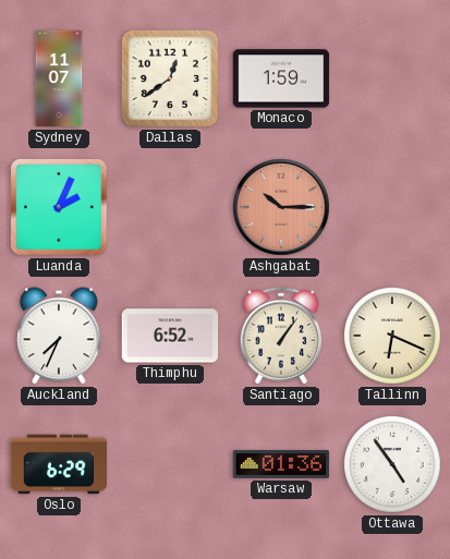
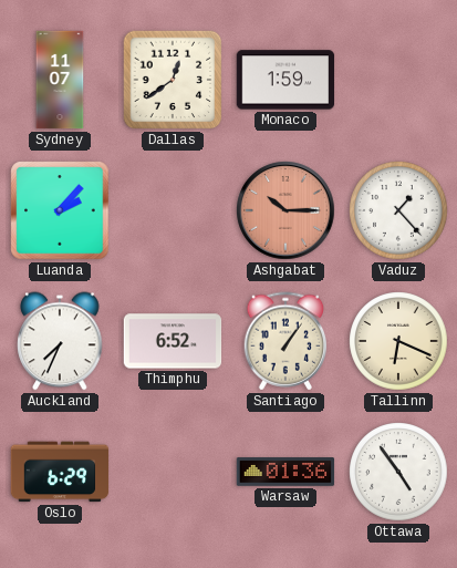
Luanda: 2:04 -> 2:07
Vaduz: none -> 1:23
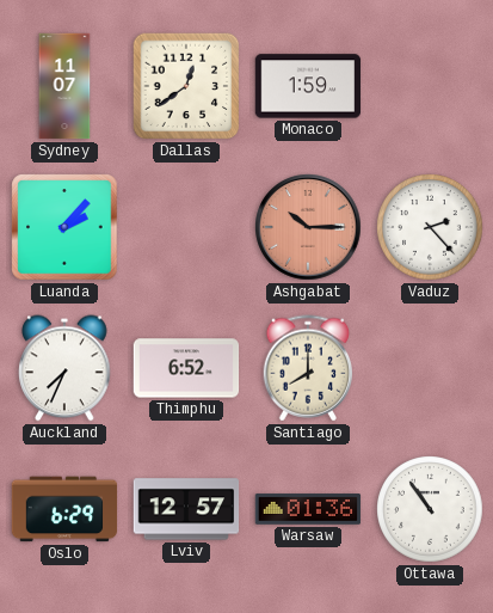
Vaduz: 1:23 -> 2:23
Santiago: 1:06 -> 8:00
Tallinn: 6:19 -> none
Lviv: none -> 12:57
Ottawa: 4:54 -> 10:54
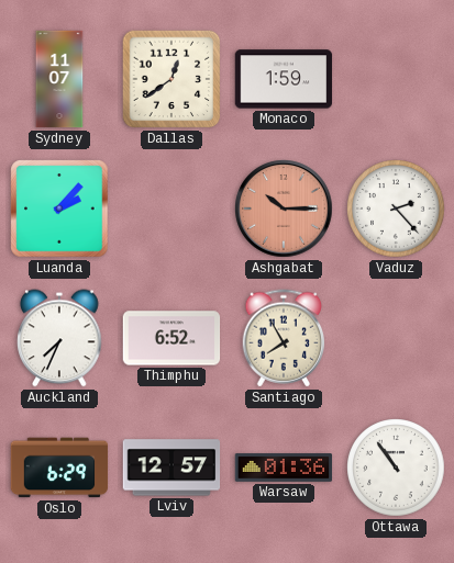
Santiago: 8:00 -> 7:55
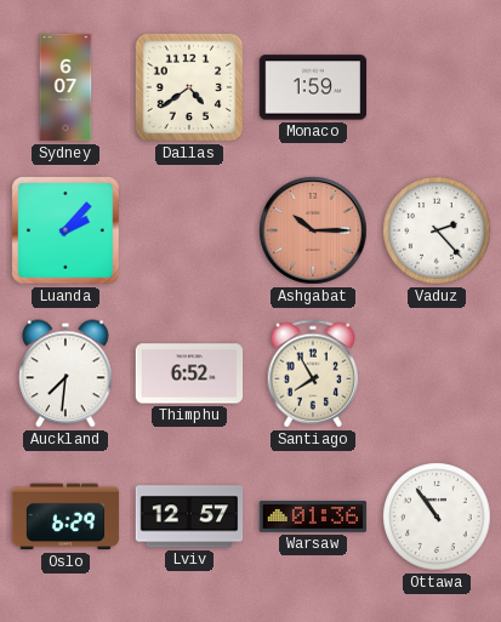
Sydney: 11:07 -> 6:07
Dallas: 12:39 -> 4:39
Auckland: 7:34 -> 7:31
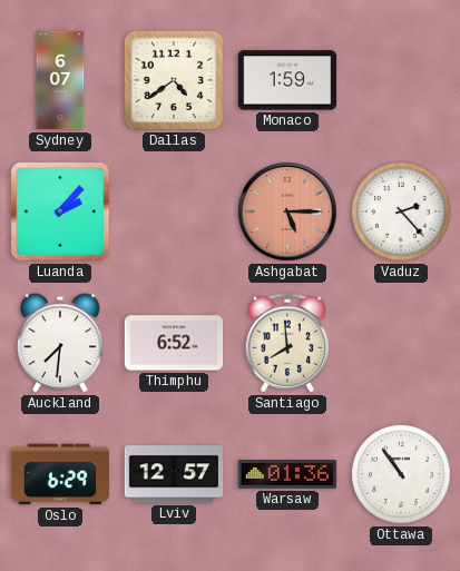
Ashgabat: 10:15 -> 5:15
Santiago: 7:55 -> 7:59
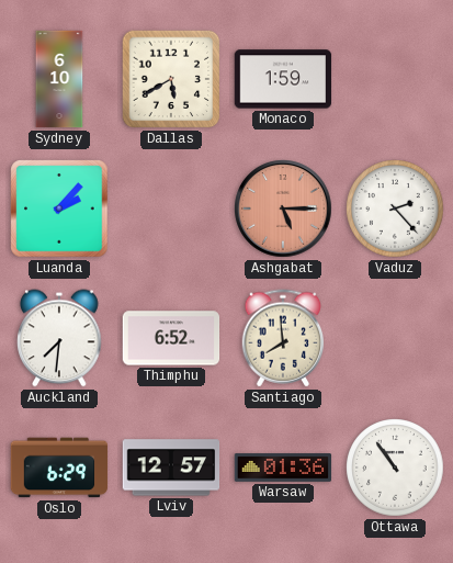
Sydney: 6:07 -> 6:10
Dallas: 4:39 -> 5:40
